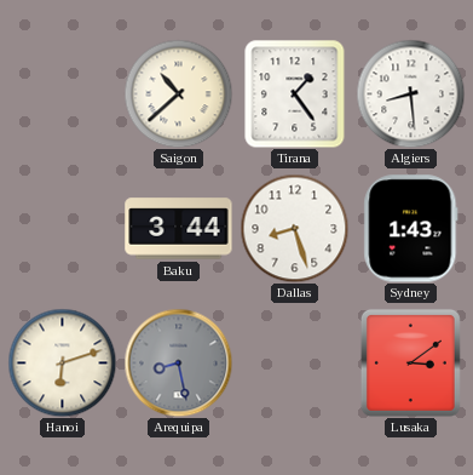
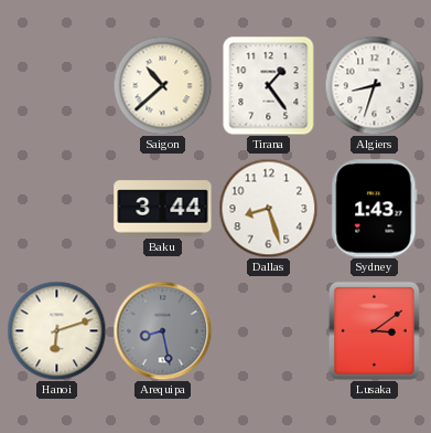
Algiers: 8:29 -> 8:33
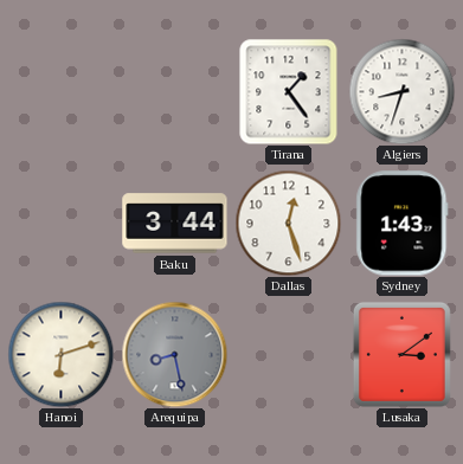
Saigon: 10:38 -> none
Dallas: 8:27 -> 12:27
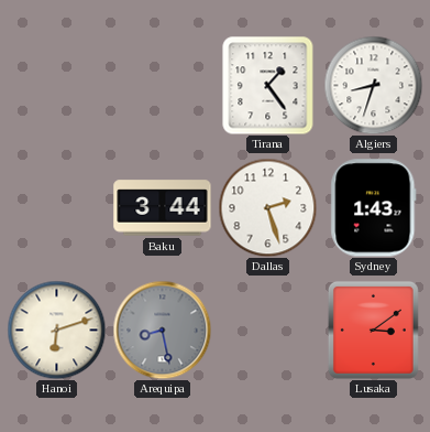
Dallas: 12:27 -> 2:27
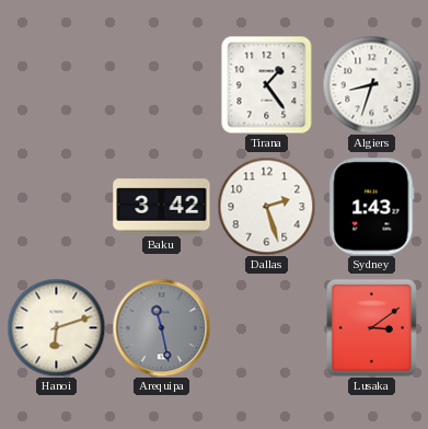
Baku: 3:44 -> 3:42
Arequipa: 8:28 -> 11:28
